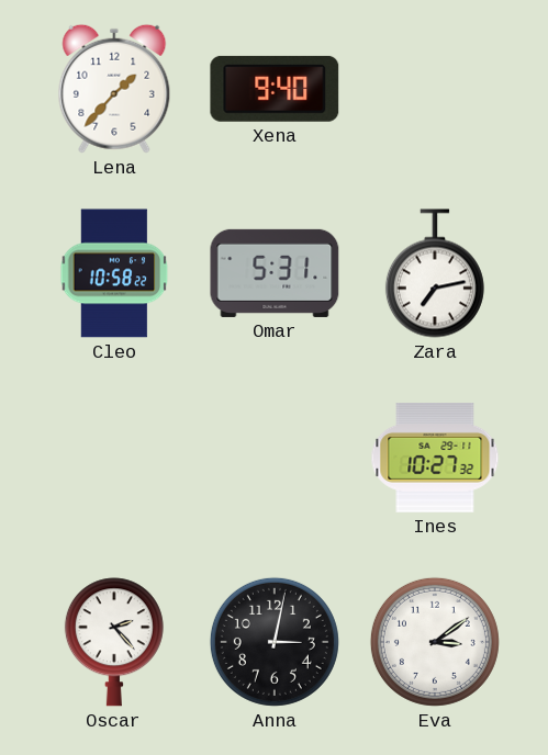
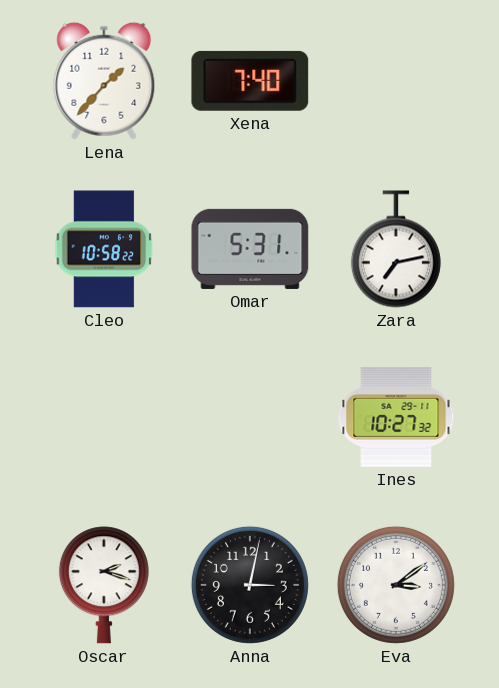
Xena: 9:40 -> 7:40
Oscar: 2:23 -> 2:18
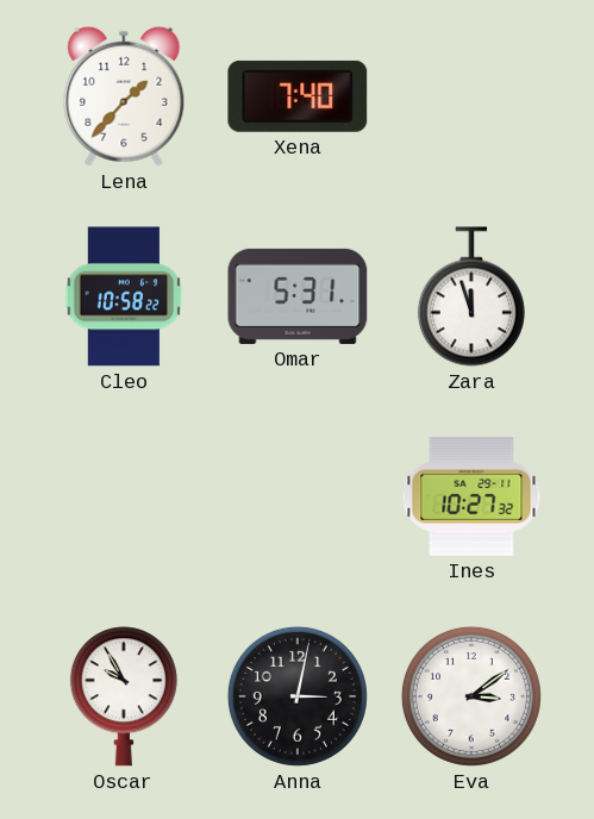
Zara: 7:13 -> 11:57
Oscar: 2:18 -> 9:55
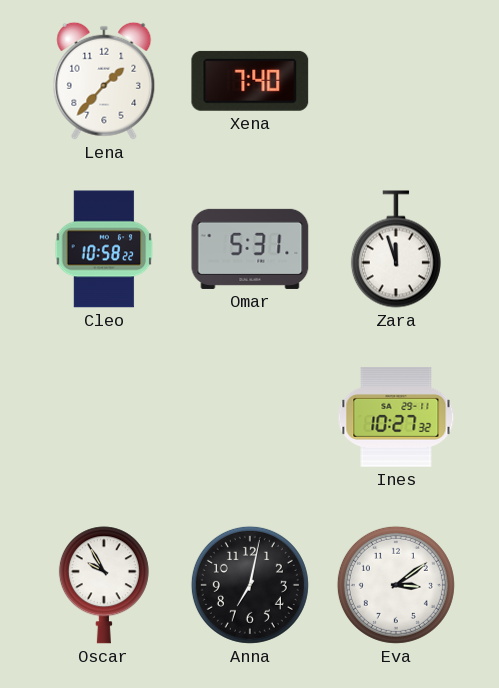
Anna: 3:02 -> 7:02
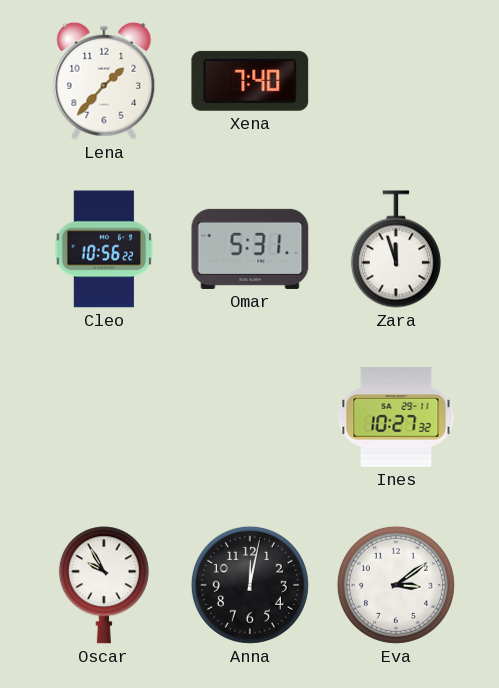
Cleo: 10:58 -> 10:56
Anna: 7:02 -> 12:02
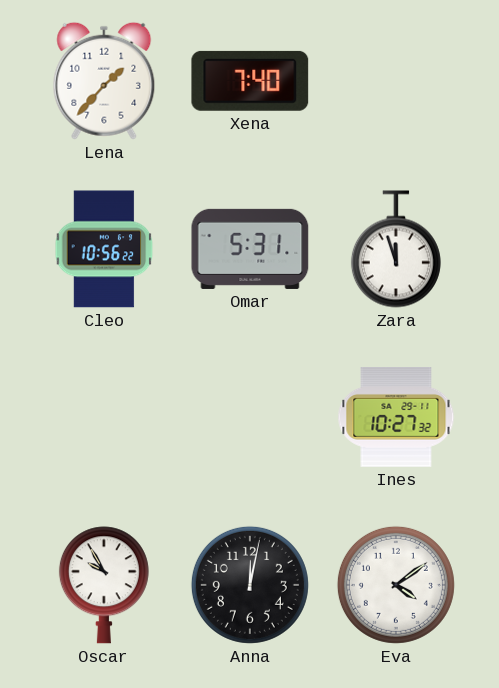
Eva: 3:09 -> 4:09
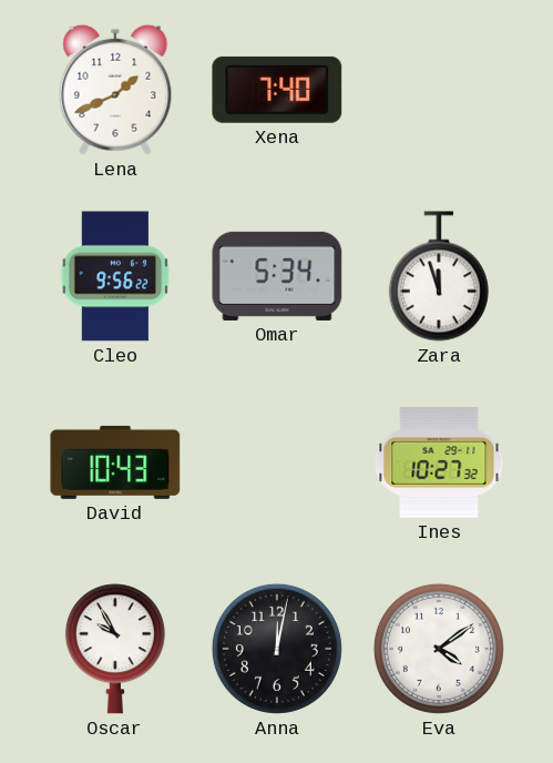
Lena: 1:37 -> 1:41
Cleo: 10:56 -> 9:56
Omar: 5:31 -> 5:34
David: none -> 10:43
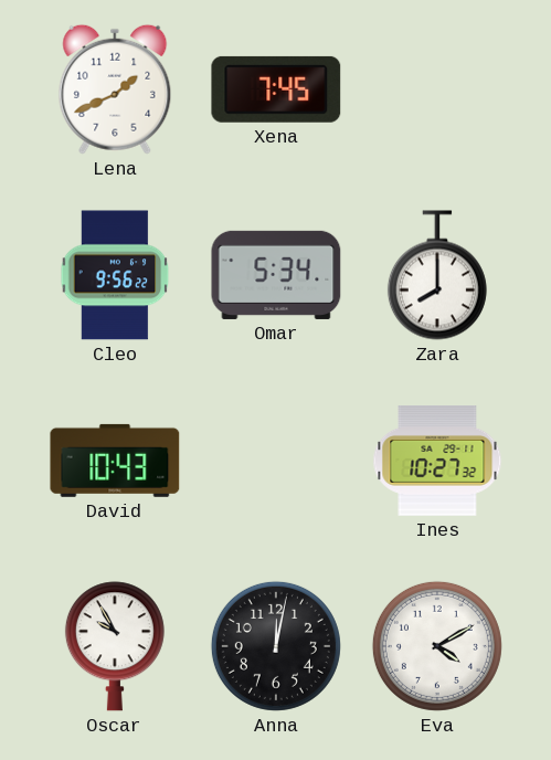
Xena: 7:40 -> 7:45
Zara: 11:57 -> 8:00
Eva: 4:09 -> 4:10
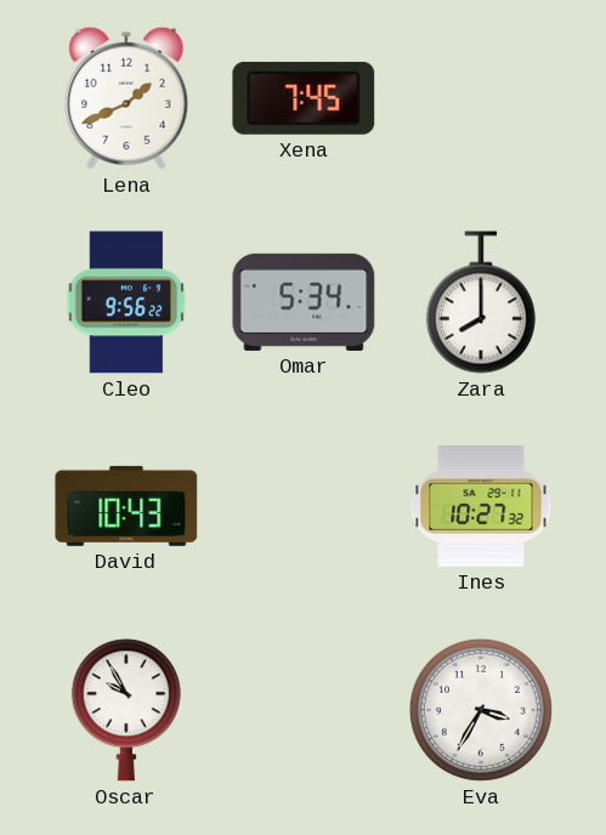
Anna: 12:02 -> none
Eva: 4:10 -> 3:35
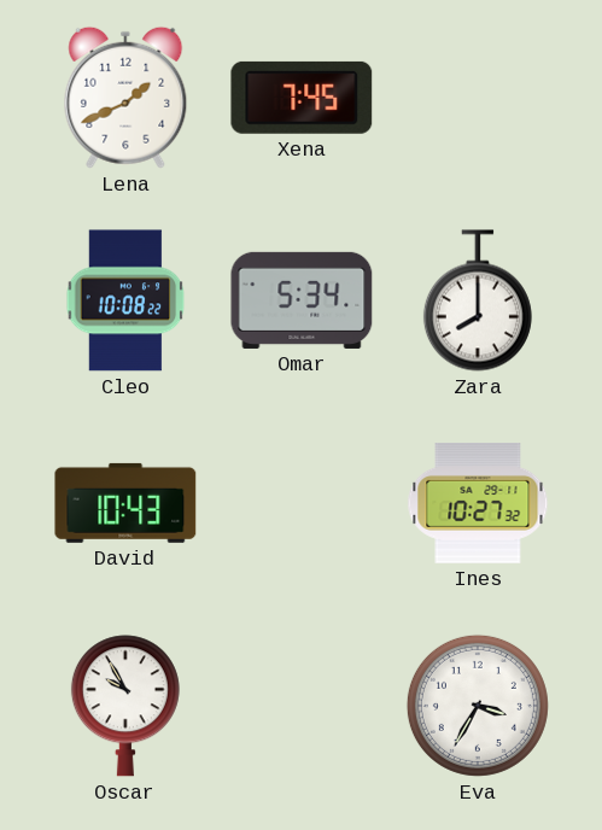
Cleo: 9:56 -> 10:08
